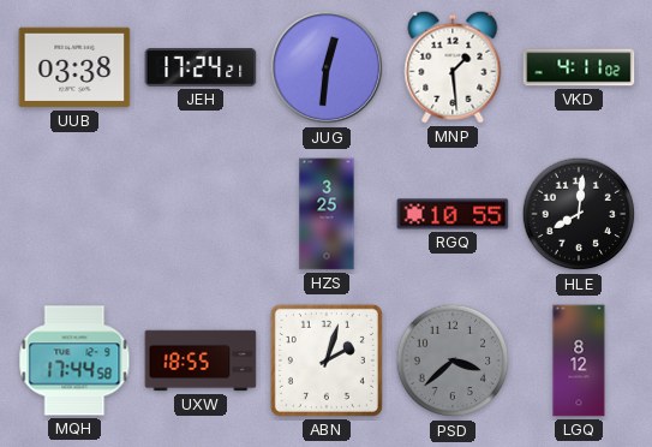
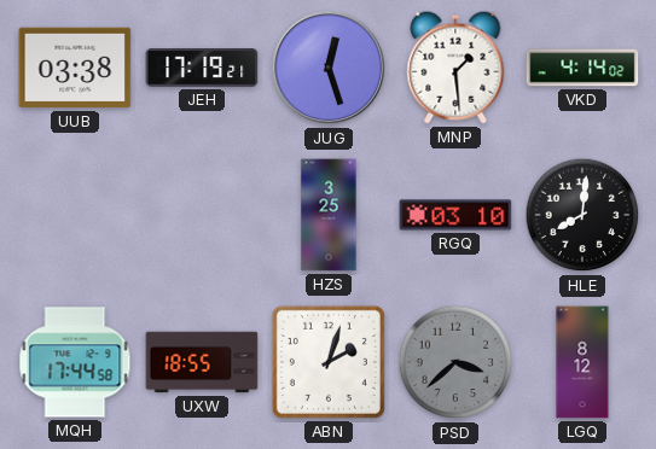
JEH: 17:24 -> 17:19
JUG: 12:31 -> 12:27
VKD: 4:11 -> 4:14
RGQ: 10:55 -> 03:10
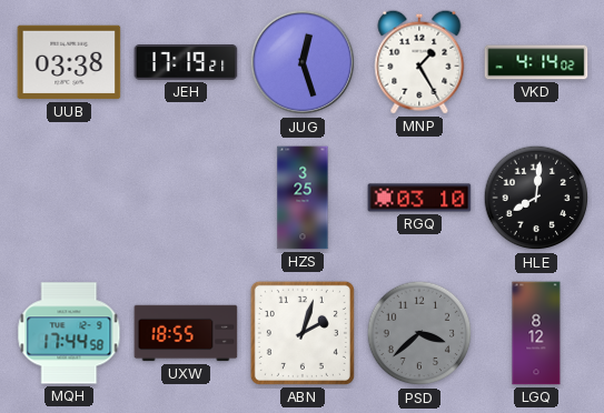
MNP: 1:29 -> 1:25
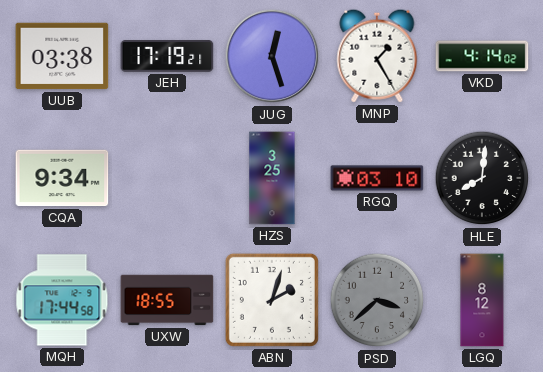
CQA: none -> 9:34
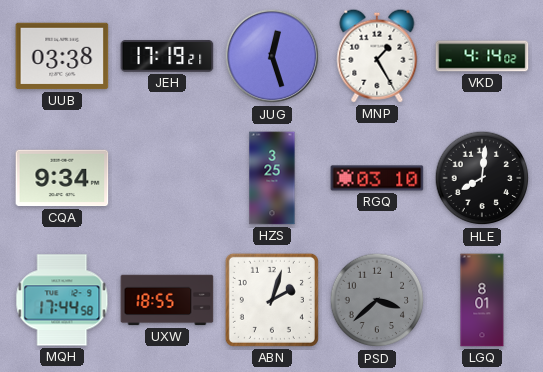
LGQ: 8:12 -> 8:01
